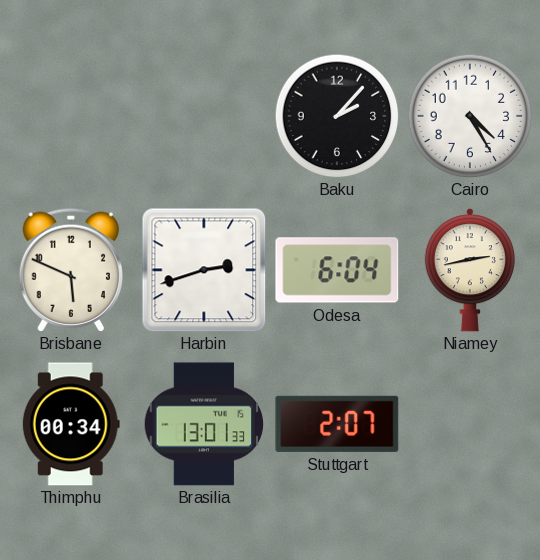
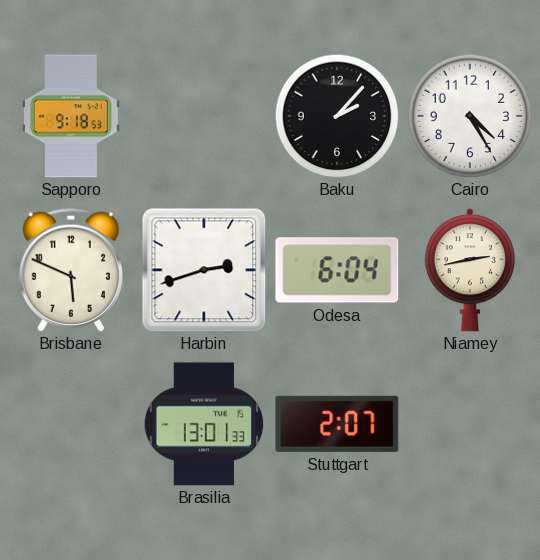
Sapporo: none -> 9:18
Thimphu: 00:34 -> none
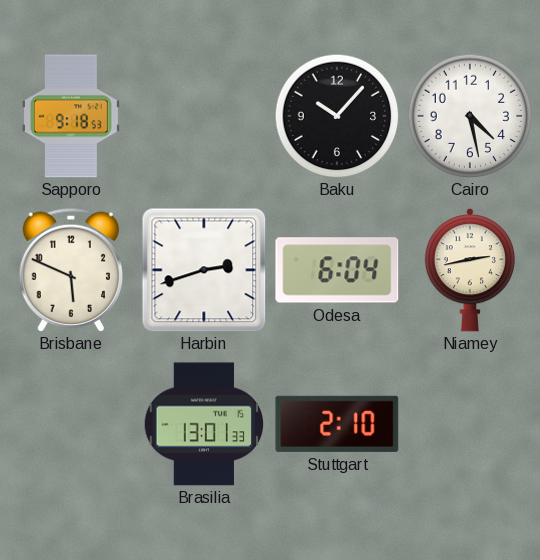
Baku: 2:07 -> 10:07
Cairo: 4:25 -> 4:28
Stuttgart: 2:07 -> 2:10
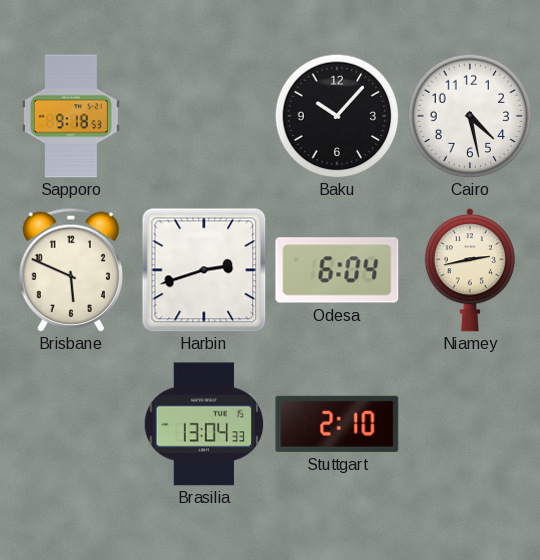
Brasilia: 13:01 -> 13:04
